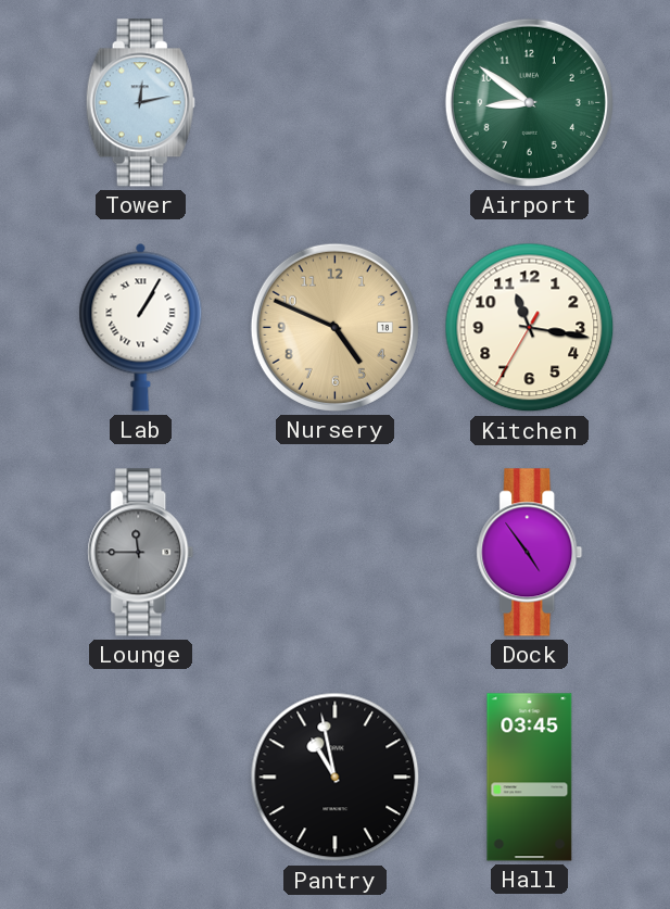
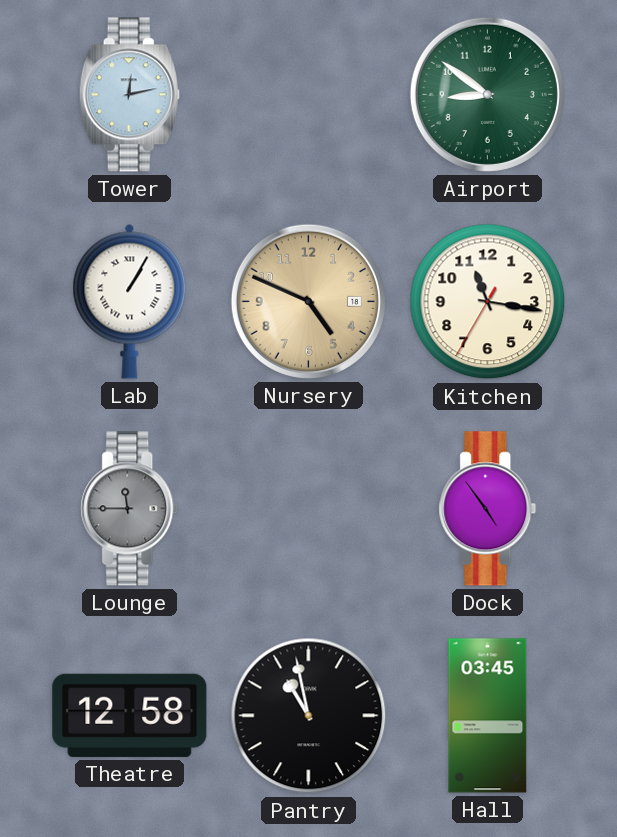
Theatre: none -> 12:58
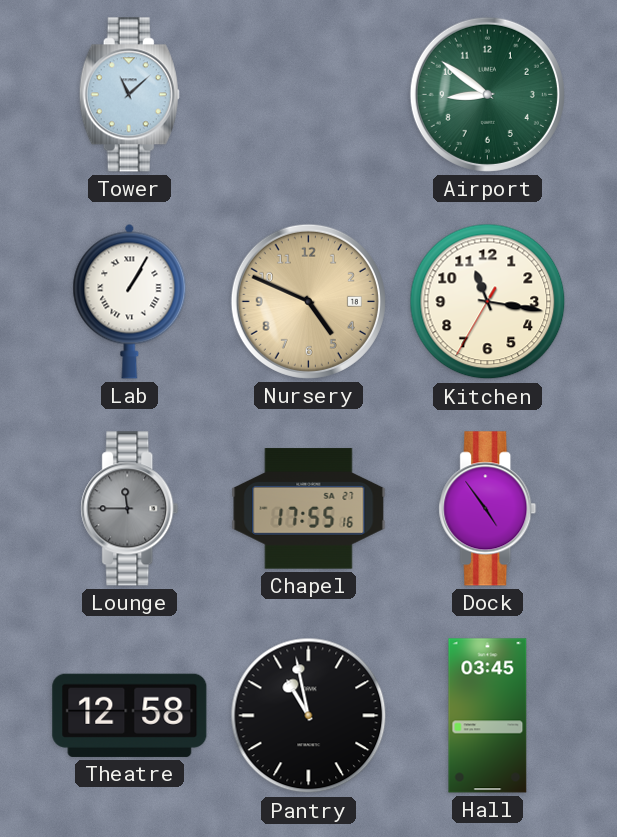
Tower: 12:13 -> 11:08
Chapel: none -> 17:55
